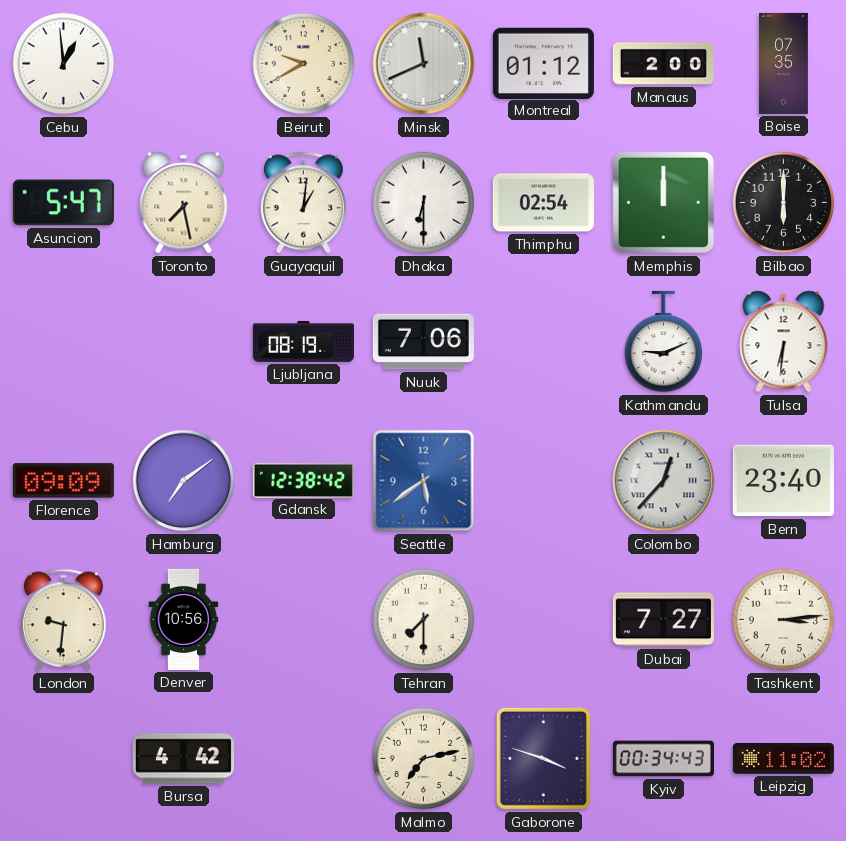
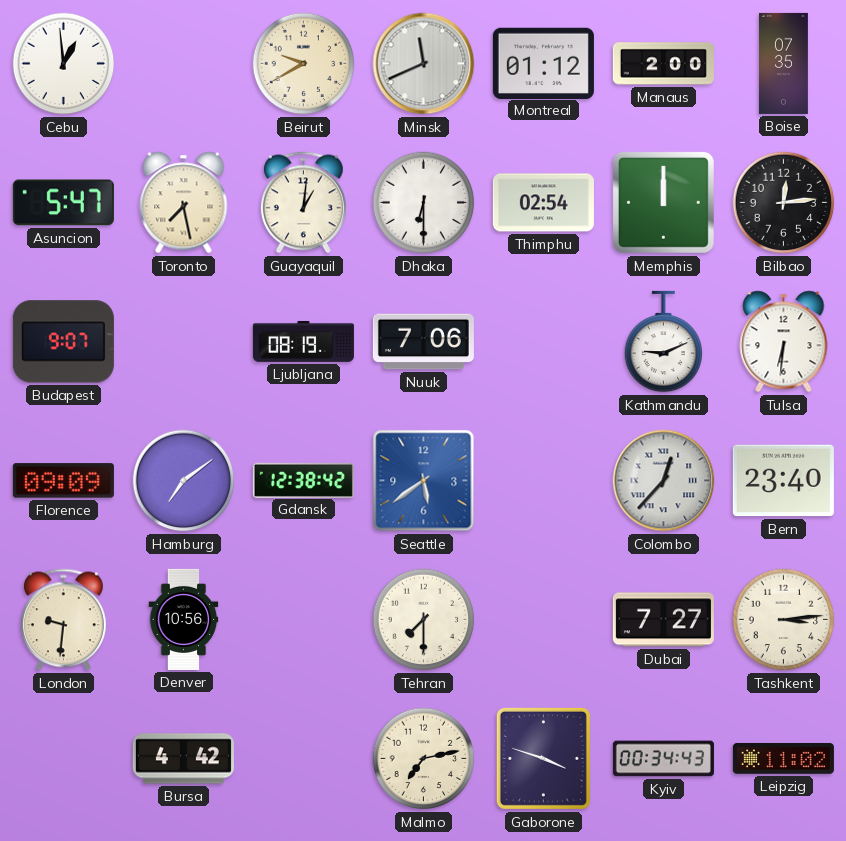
Bilbao: 6:00 -> 12:14
Budapest: none -> 9:07
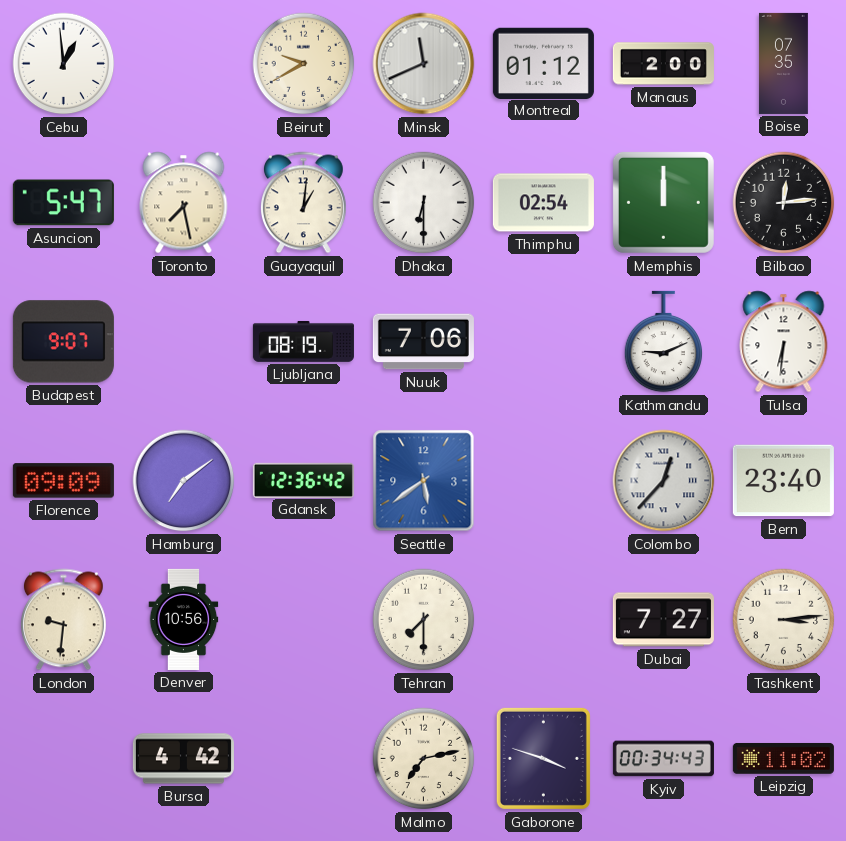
Gdansk: 12:38 -> 12:36
